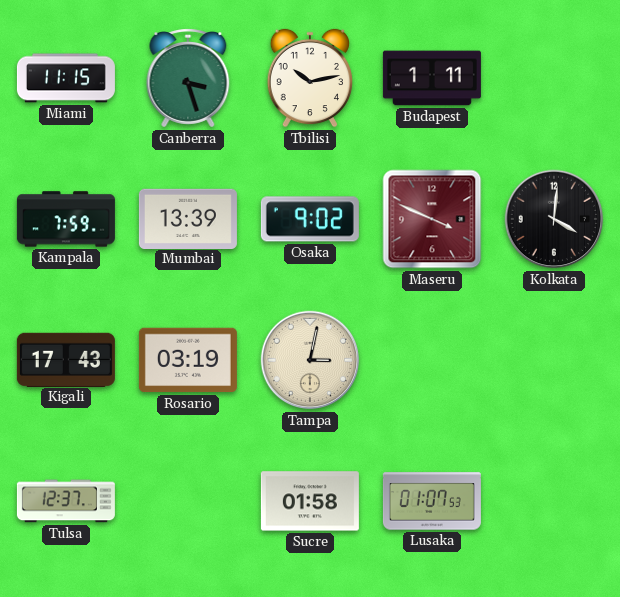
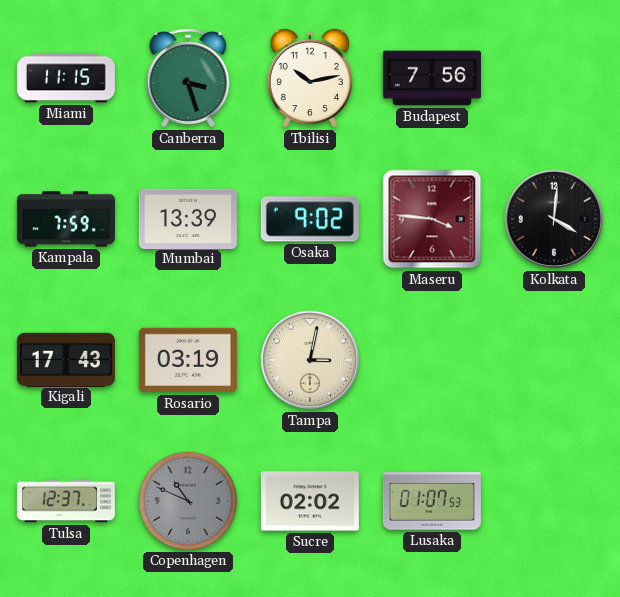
Budapest: 1:11 -> 7:56
Maseru: 3:49 -> 3:46
Copenhagen: none -> 10:49
Sucre: 01:58 -> 02:02
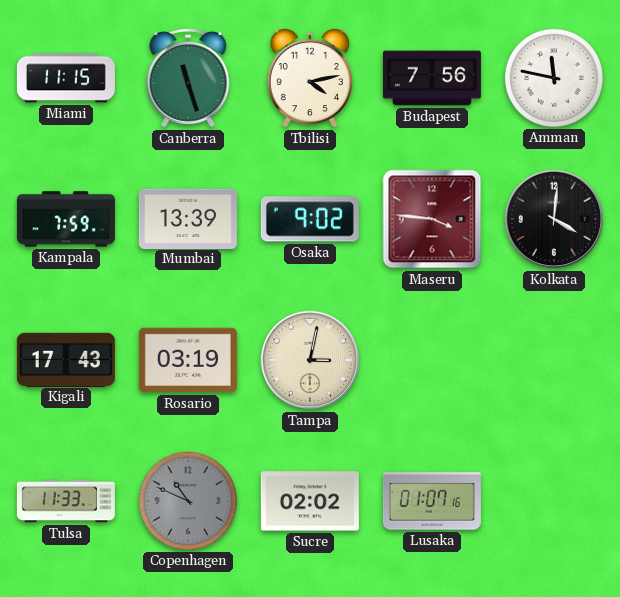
Canberra: 3:27 -> 11:27
Tbilisi: 10:13 -> 4:13
Amman: none -> 11:47
Tulsa: 12:37 -> 11:33
Lusaka: 01:07:53 -> 01:07:16
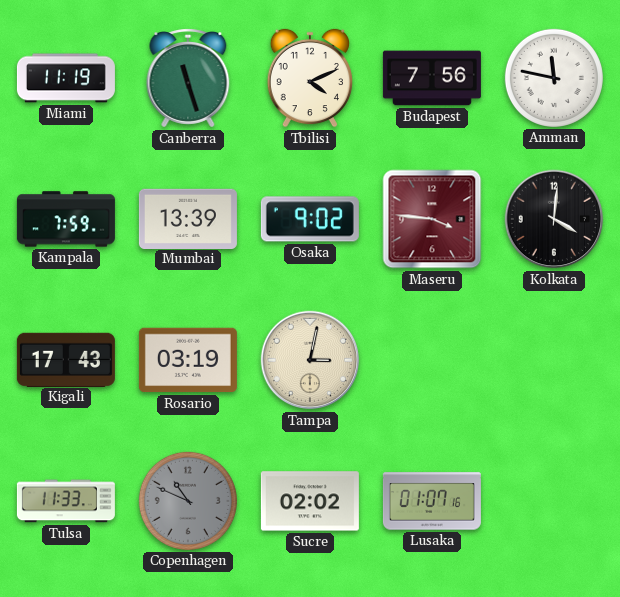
Miami: 11:15 -> 11:19
Tbilisi: 4:13 -> 4:11
